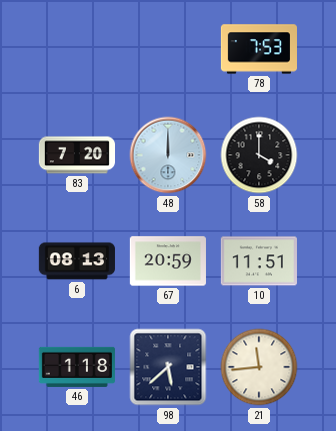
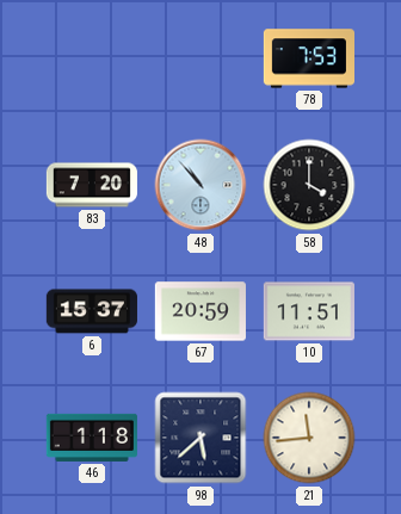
48: 12:00 -> 10:53
6: 08:13 -> 15:37
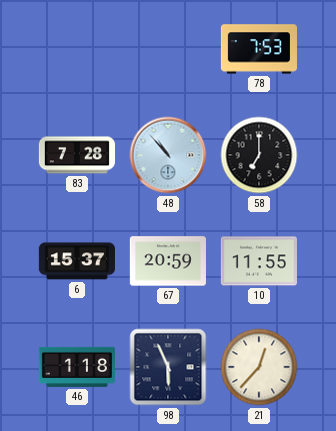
83: 7:20 -> 7:28
58: 4:00 -> 7:00
10: 11:51 -> 11:55
98: 5:38 -> 5:56
21: 11:44 -> 12:37
